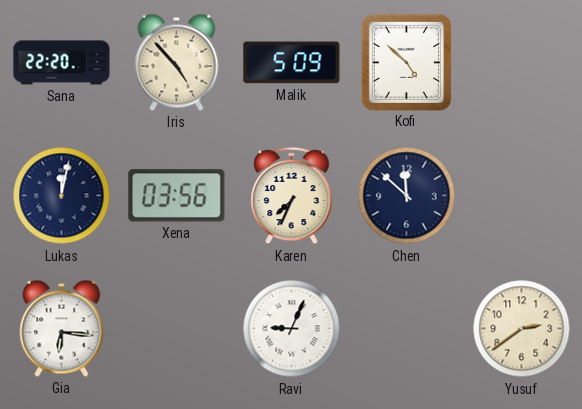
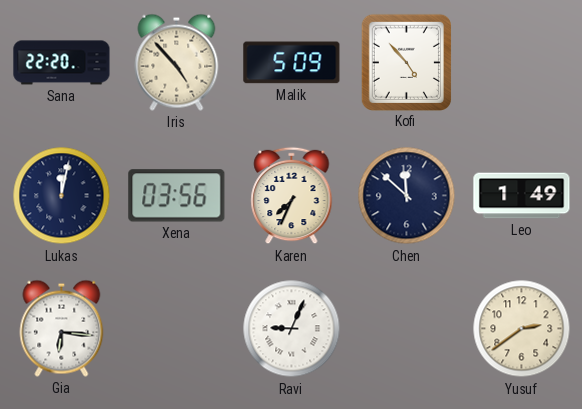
Kofi: 4:52 -> 4:53
Leo: none -> 1:49
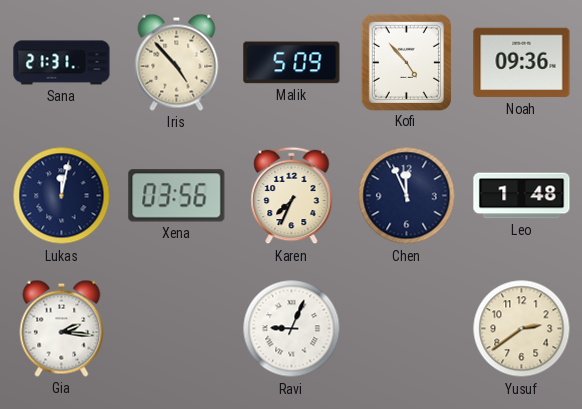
Sana: 22:20 -> 21:31
Noah: none -> 09:36
Chen: 11:52 -> 11:56
Leo: 1:49 -> 1:48
Gia: 6:16 -> 2:16
